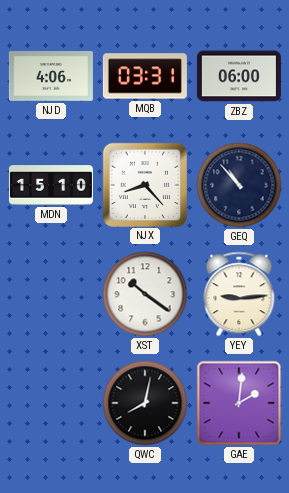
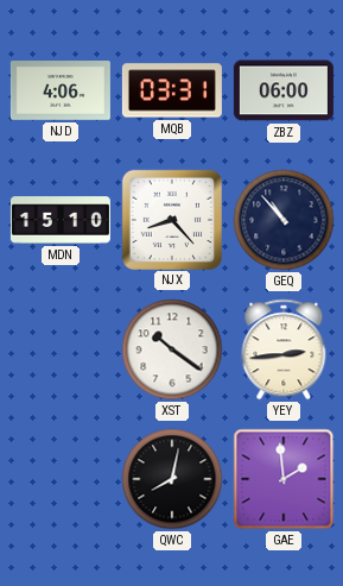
YEY: 9:14 -> 2:44
GAE: 2:01 -> 1:59
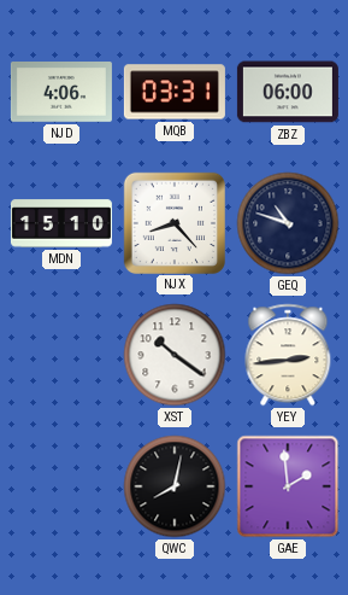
GEQ: 10:53 -> 10:48
